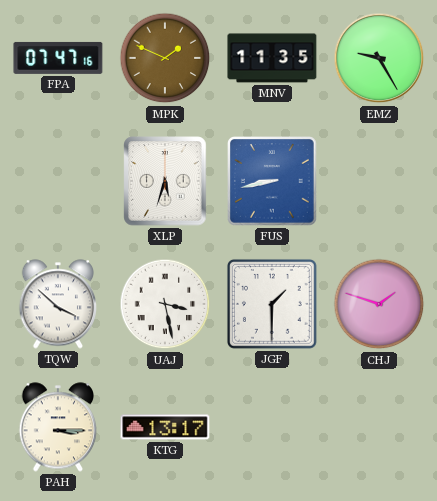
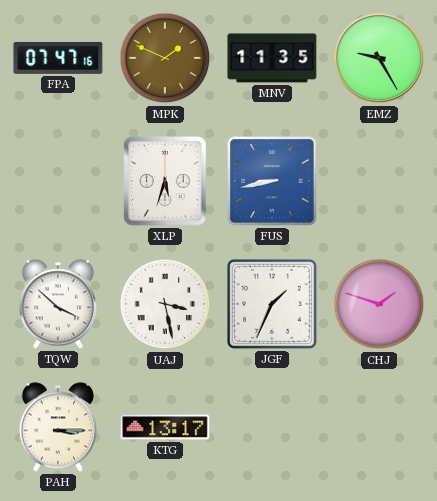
JGF: 1:30 -> 1:34
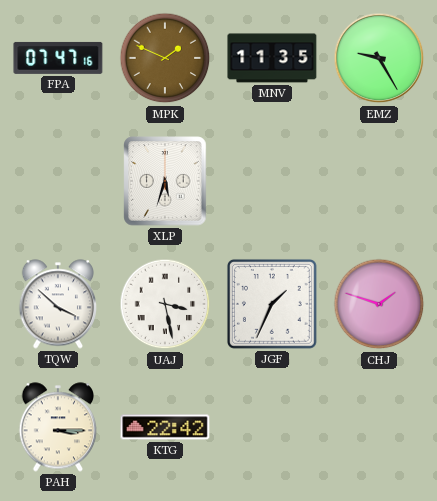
FUS: 8:43 -> none
KTG: 13:17 -> 22:42
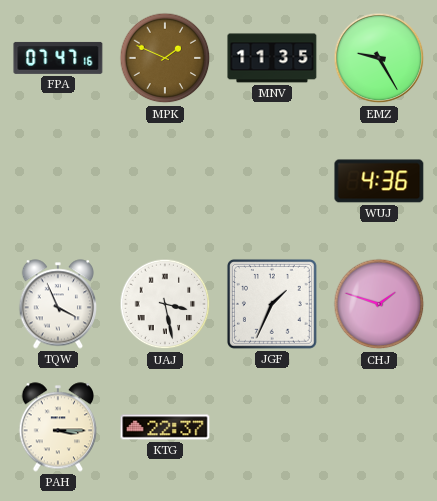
XLP: 5:33 -> none
WUJ: none -> 4:36
TQW: 3:52 -> 3:56
KTG: 22:42 -> 22:37
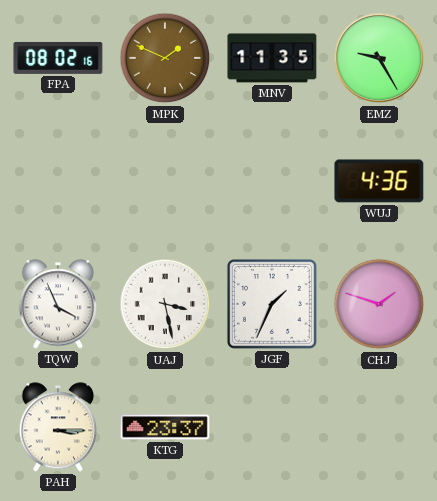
FPA: 07:47 -> 08:02
KTG: 22:37 -> 23:37
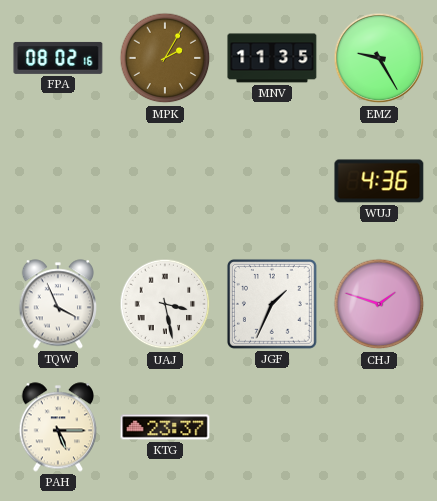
MPK: 1:49 -> 2:05
PAH: 3:15 -> 5:15
